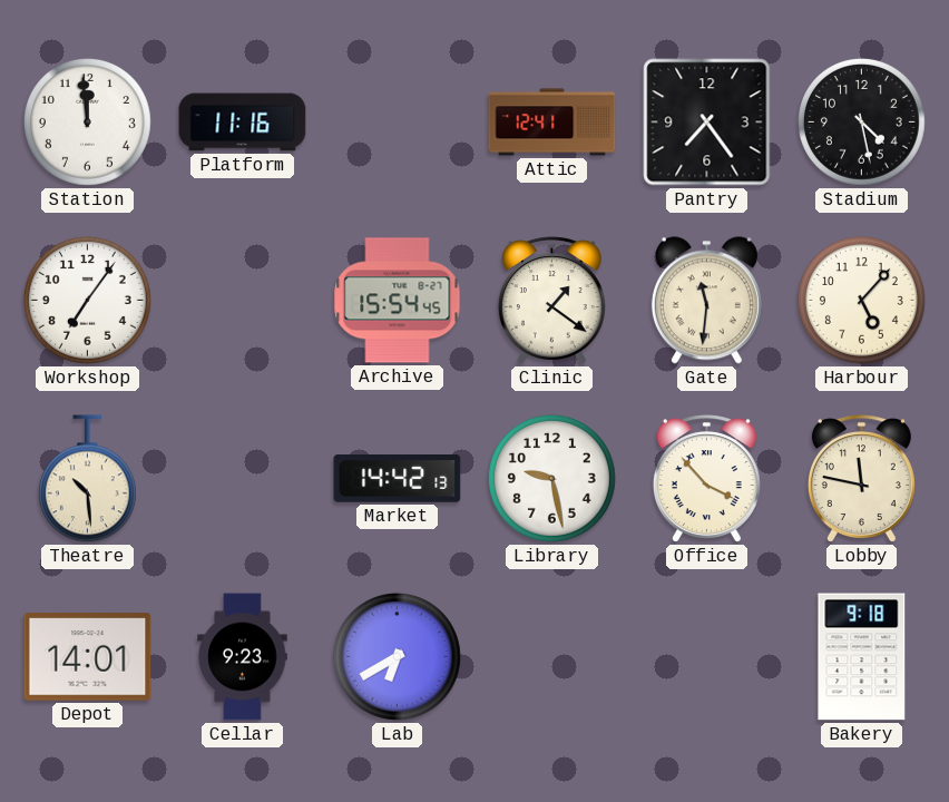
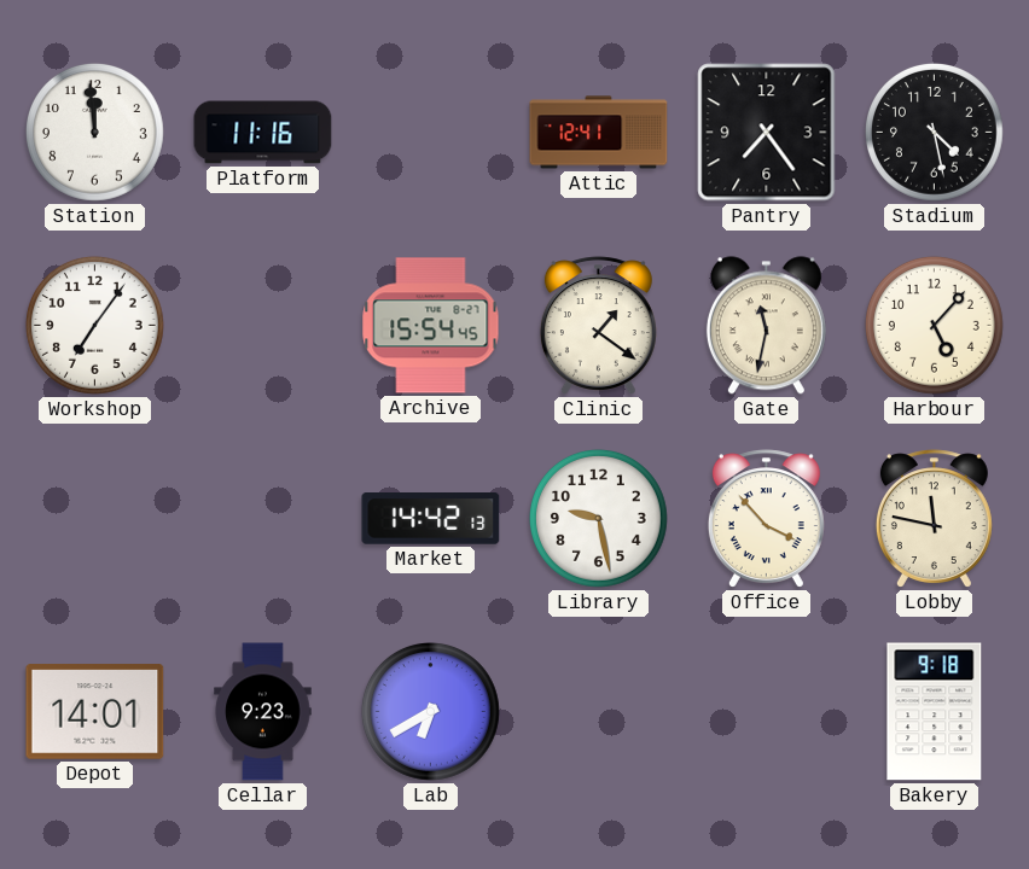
Gate: 11:31 -> 11:32
Theatre: 10:29 -> none
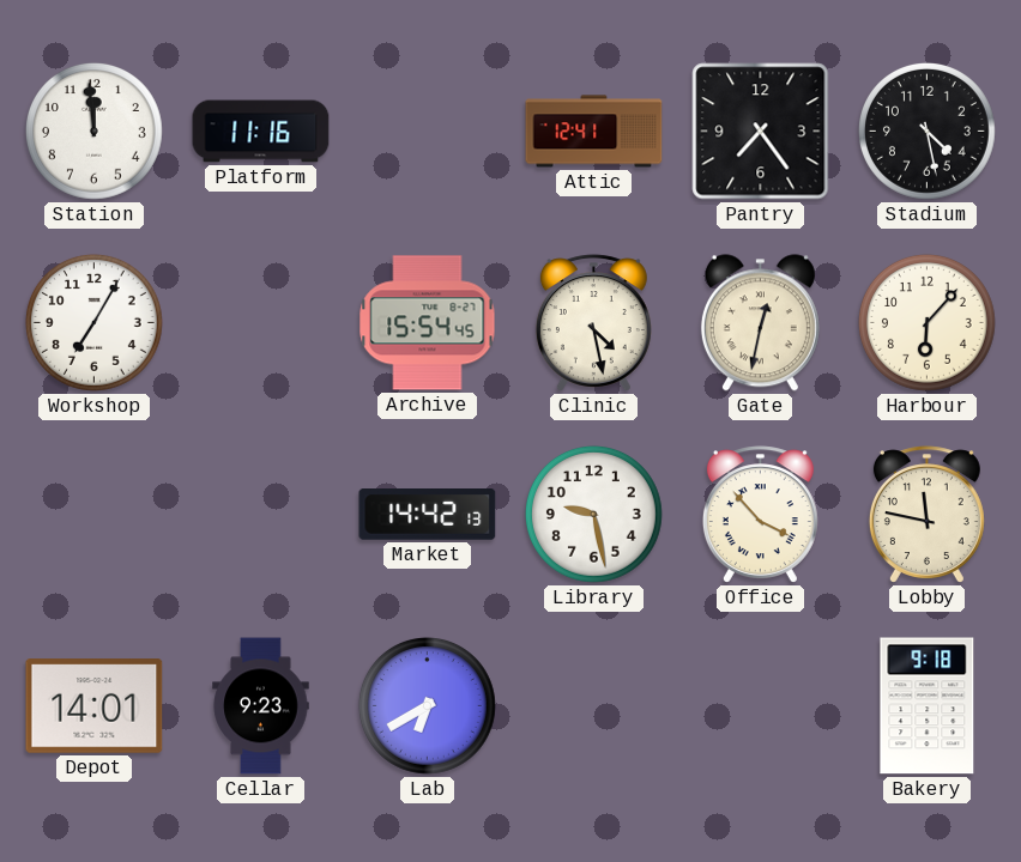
Workshop: 7:06 -> 7:05
Clinic: 1:21 -> 4:28
Gate: 11:32 -> 12:32
Harbour: 5:07 -> 6:07
